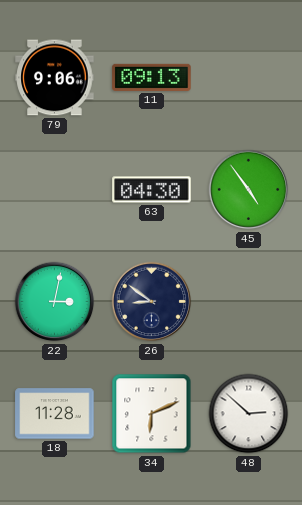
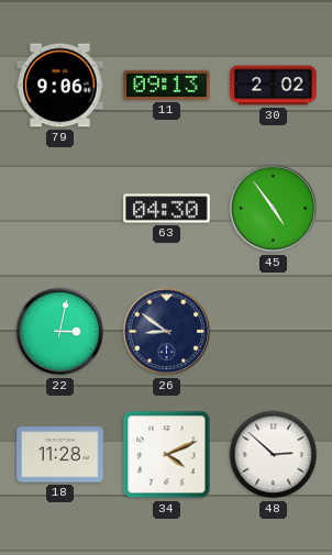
30: none -> 2:02
34: 6:11 -> 4:11
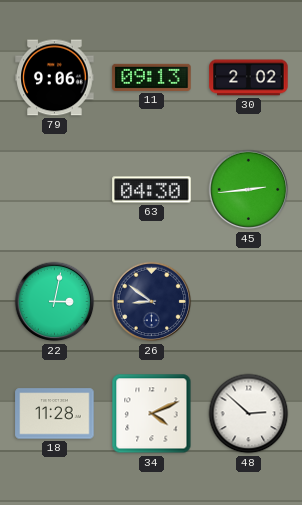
45: 4:54 -> 2:44
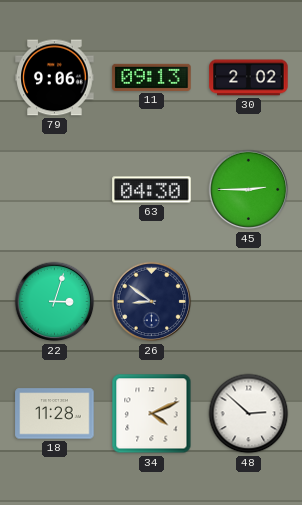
45: 2:44 -> 2:45
22: 3:02 -> 3:03
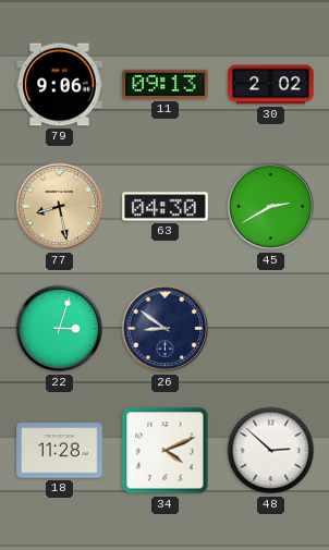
77: none -> 8:28
45: 2:45 -> 2:40
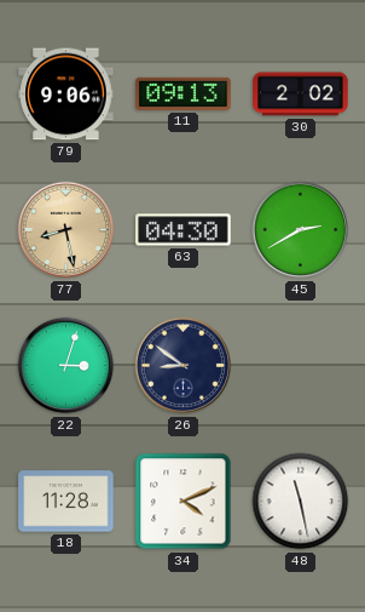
48: 2:52 -> 11:28
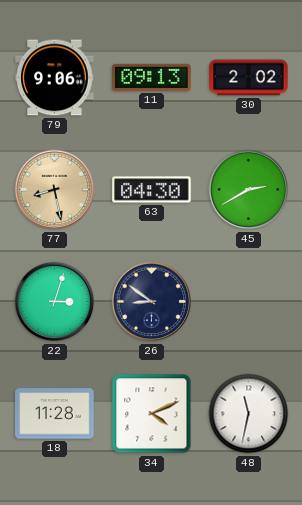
48: 11:28 -> 11:32
